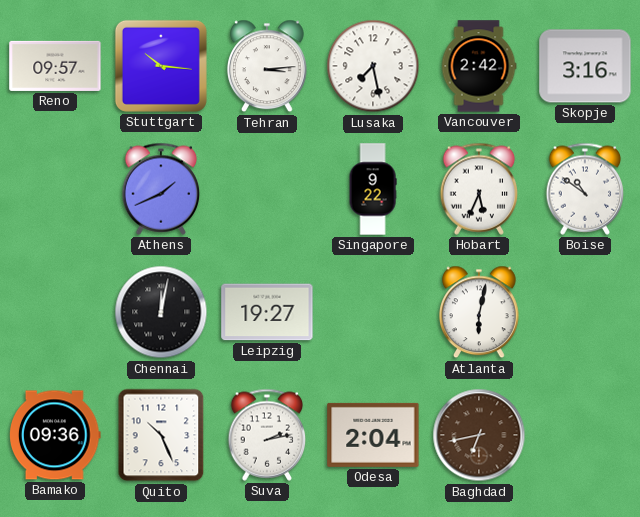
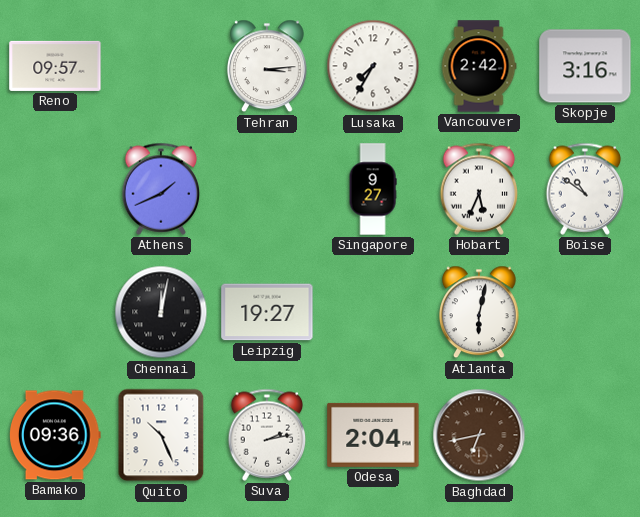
Stuttgart: 10:16 -> none
Lusaka: 7:28 -> 7:35
Singapore: 9:22 -> 9:27
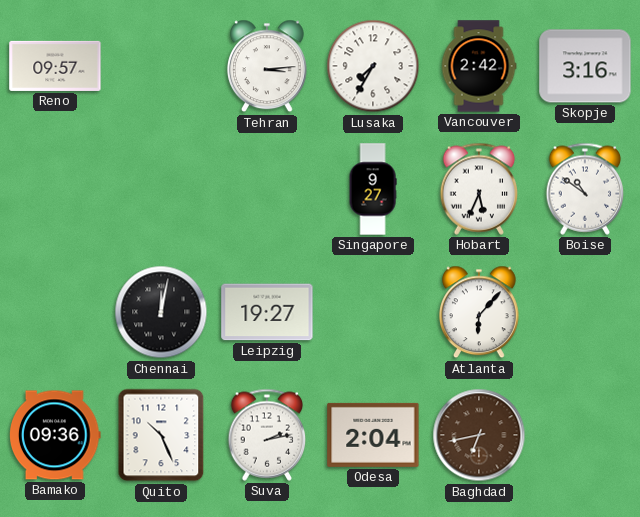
Athens: 1:41 -> none
Atlanta: 6:02 -> 6:07
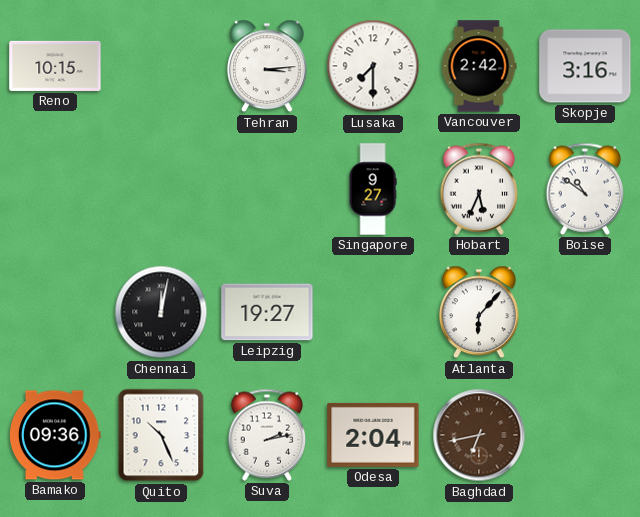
Reno: 09:57 -> 10:15
Lusaka: 7:35 -> 7:30
